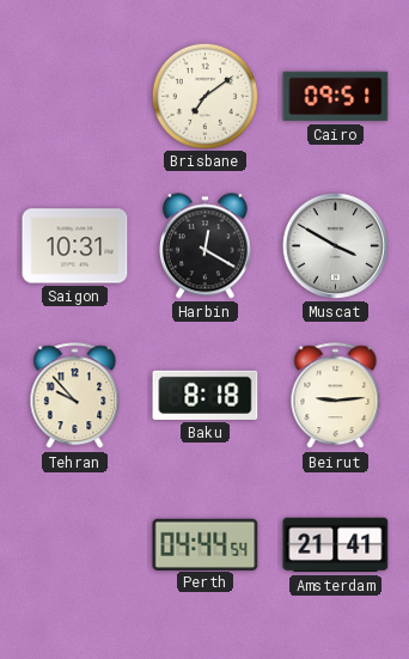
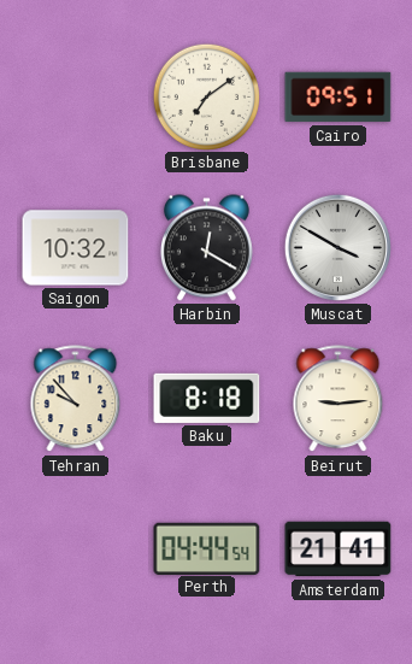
Saigon: 10:31 -> 10:32
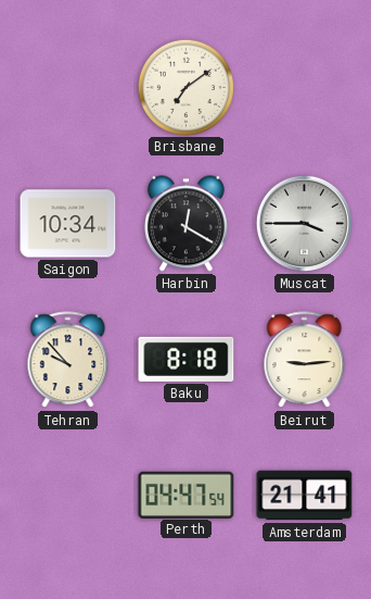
Cairo: 09:51 -> none
Saigon: 10:32 -> 10:34
Muscat: 3:50 -> 3:45
Perth: 04:44 -> 04:47
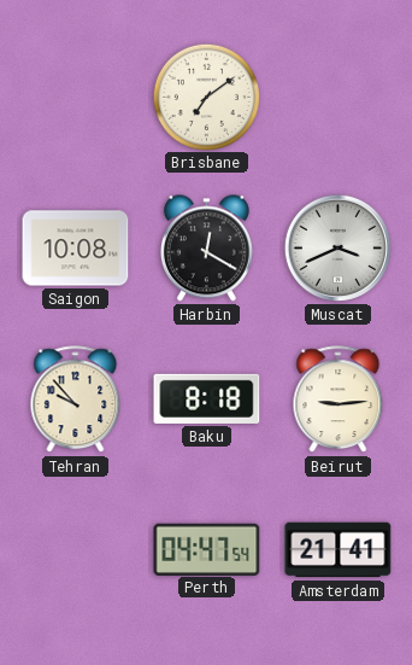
Saigon: 10:34 -> 10:08
Muscat: 3:45 -> 3:41
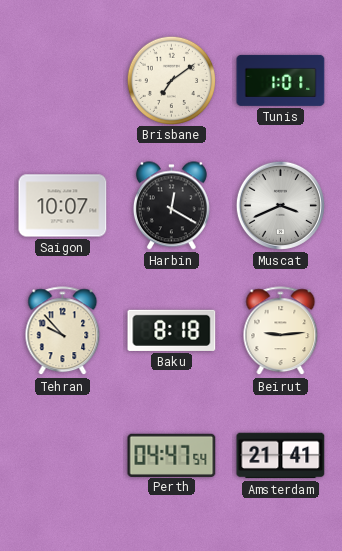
Tunis: none -> 1:01
Saigon: 10:08 -> 10:07
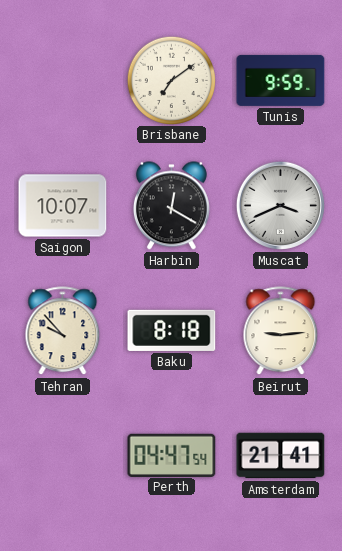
Tunis: 1:01 -> 9:59
